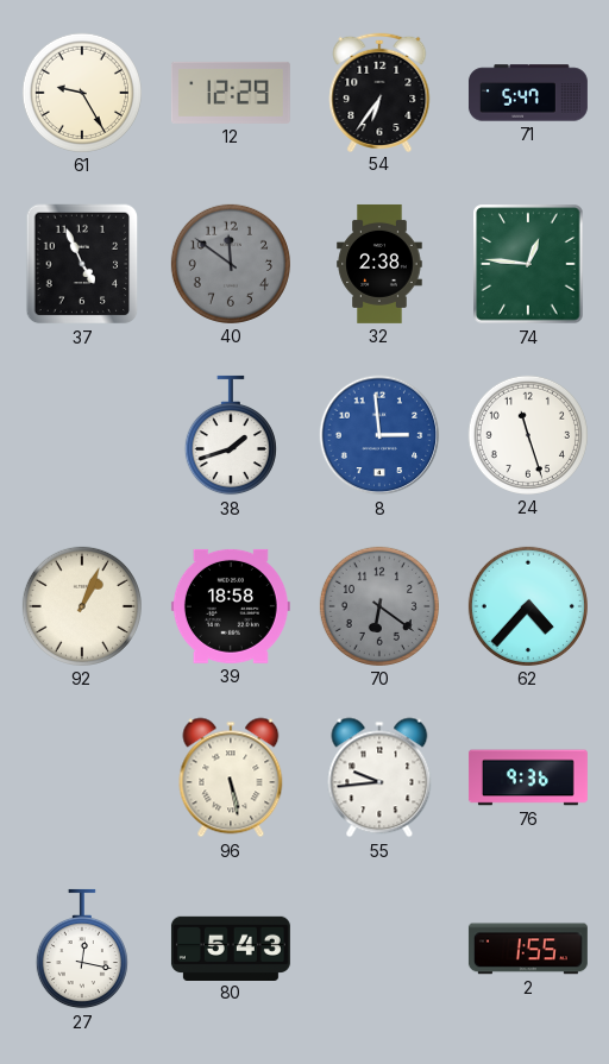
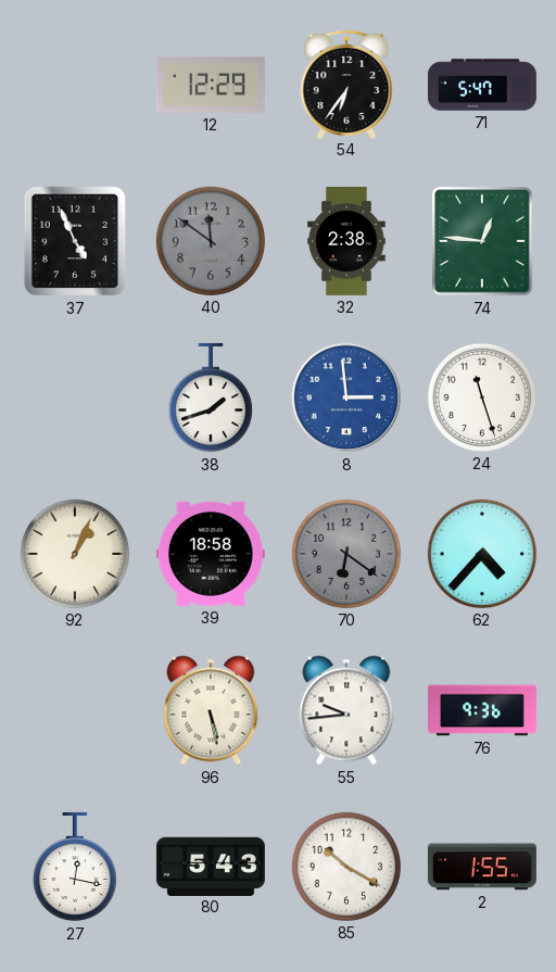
61: 9:25 -> none
85: none -> 10:20
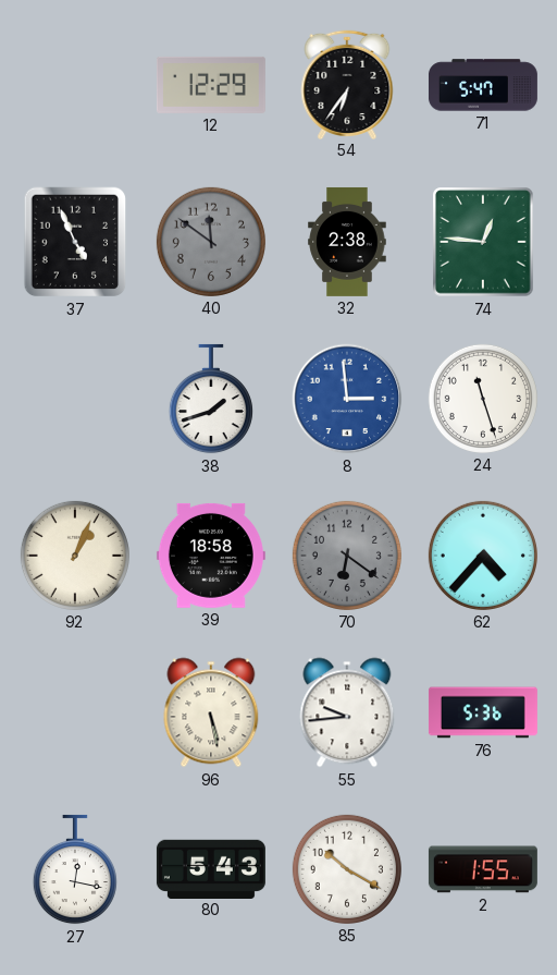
76: 9:36 -> 5:36
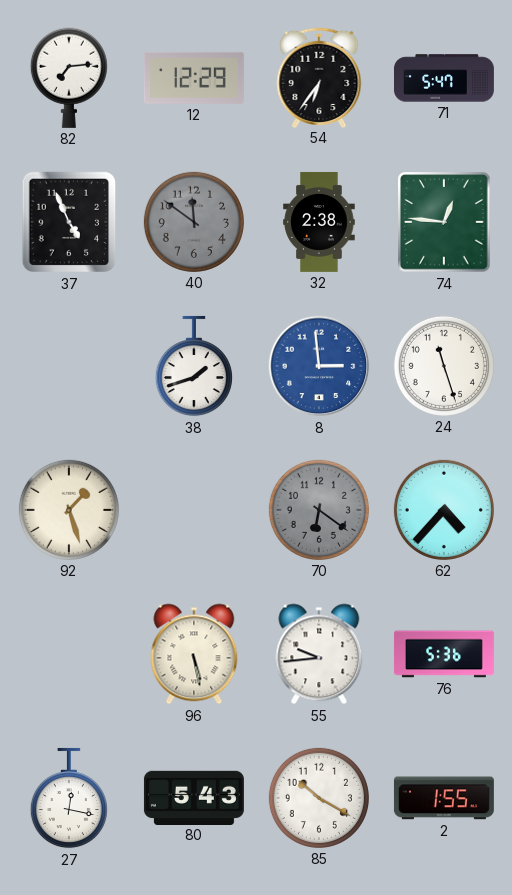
82: none -> 7:14
92: 1:04 -> 1:27
39: 18:58 -> none
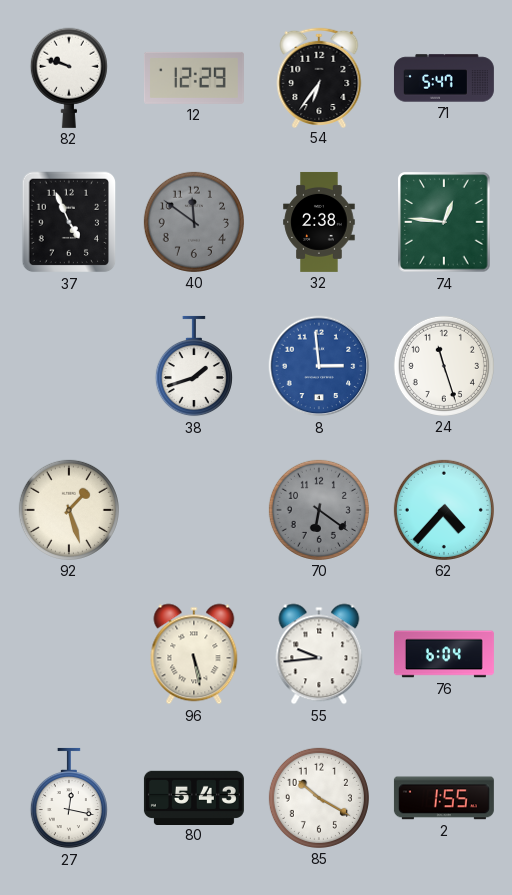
82: 7:14 -> 9:48
76: 5:36 -> 6:04
